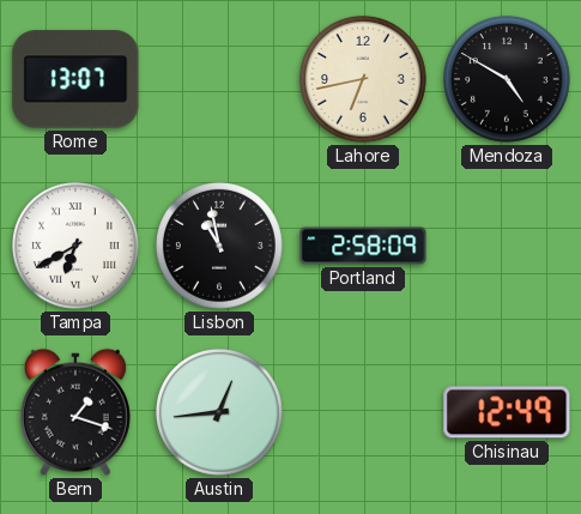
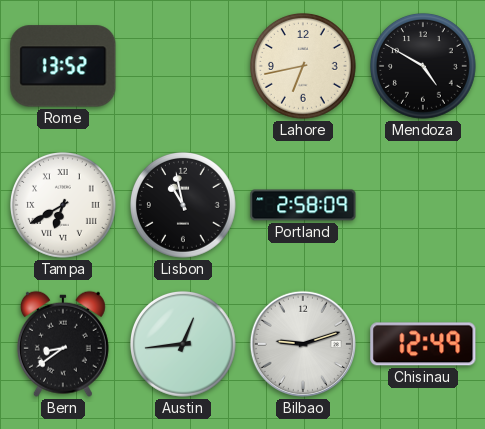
Rome: 13:07 -> 13:52
Bern: 1:18 -> 8:39
Bilbao: none -> 9:12
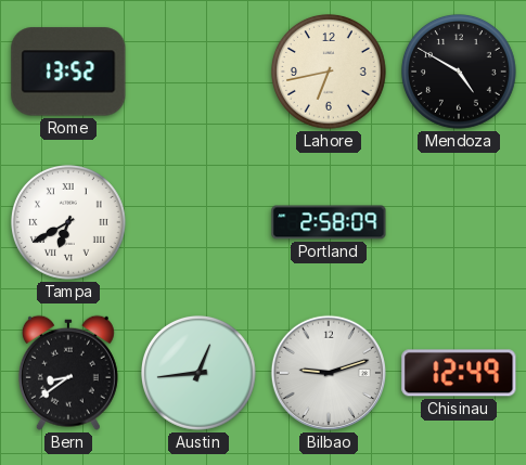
Lisbon: 10:58 -> none
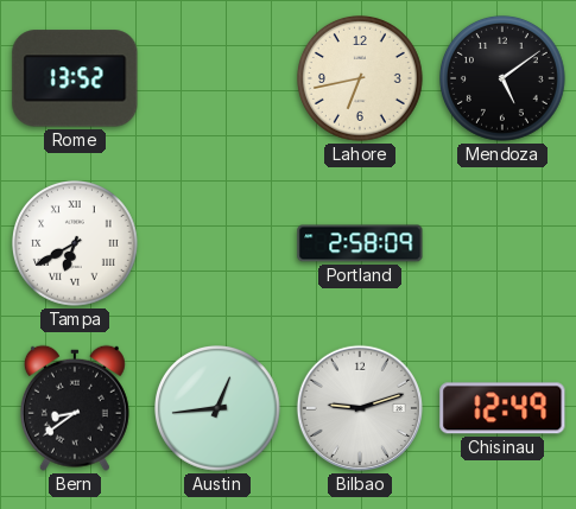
Mendoza: 4:50 -> 5:09
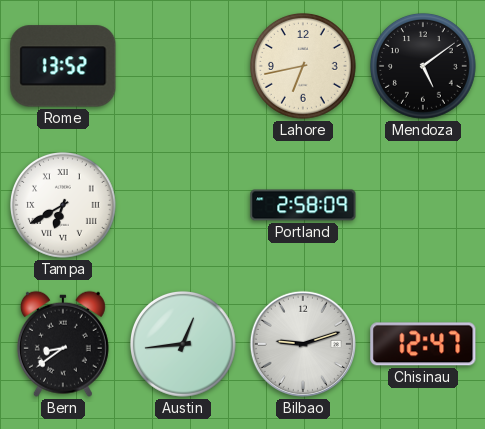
Chisinau: 12:49 -> 12:47
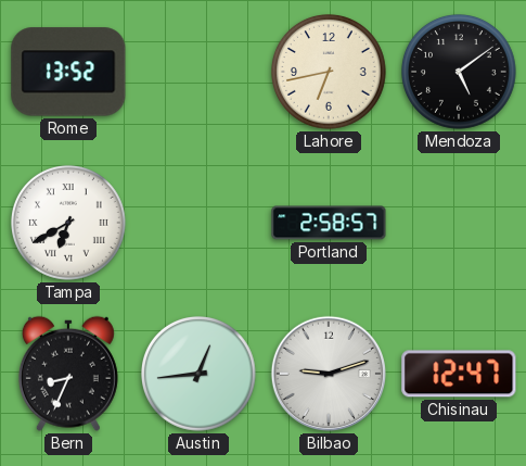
Portland: 2:58:09 -> 2:58:57
Bern: 8:39 -> 8:34
